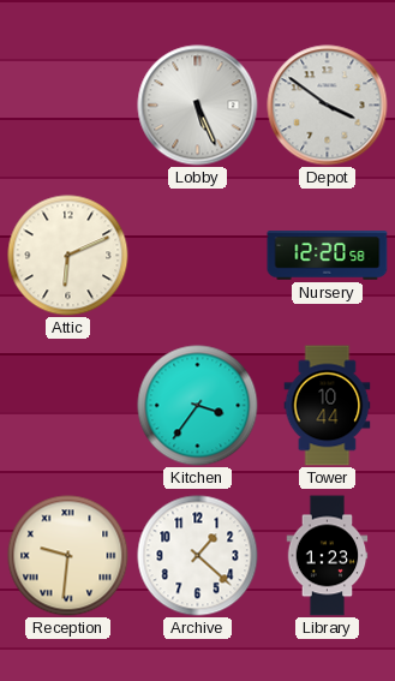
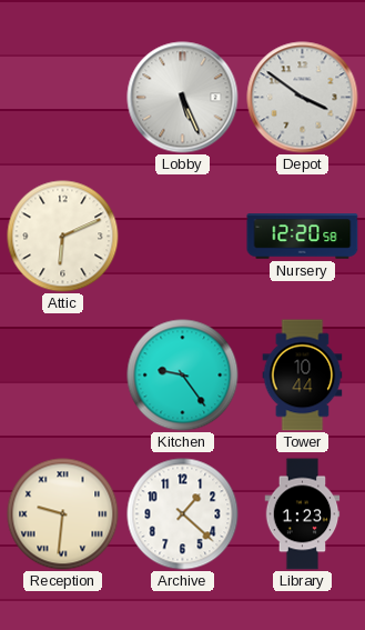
Kitchen: 3:36 -> 9:24
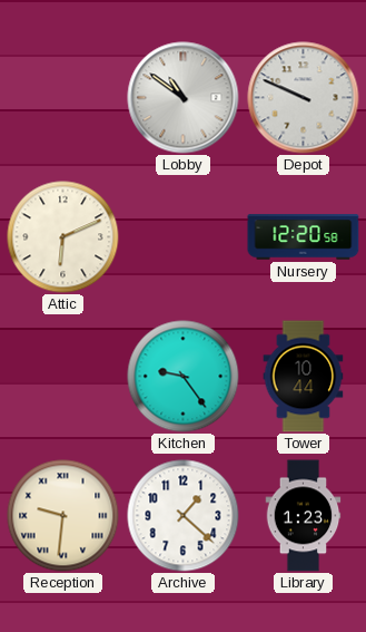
Lobby: 5:26 -> 10:51
Depot: 3:51 -> 9:49
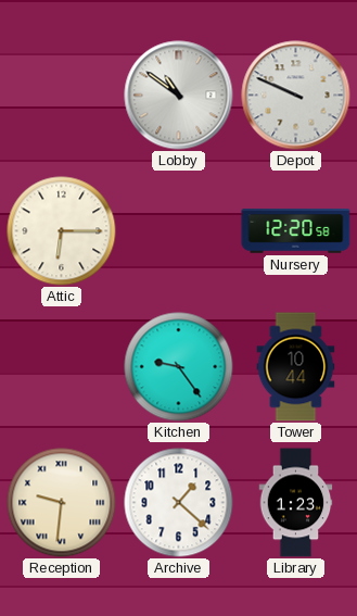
Attic: 6:11 -> 6:15
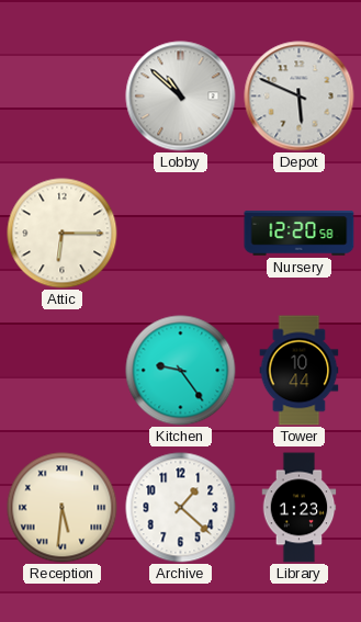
Lobby: 10:51 -> 10:52
Depot: 9:49 -> 5:49
Reception: 9:31 -> 5:31
